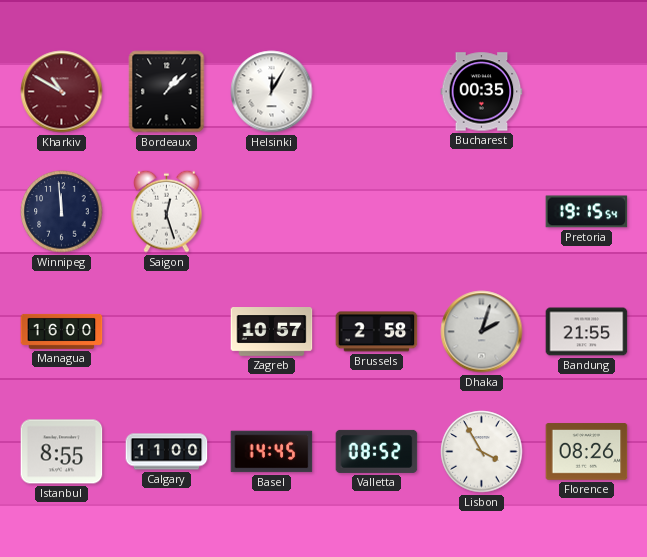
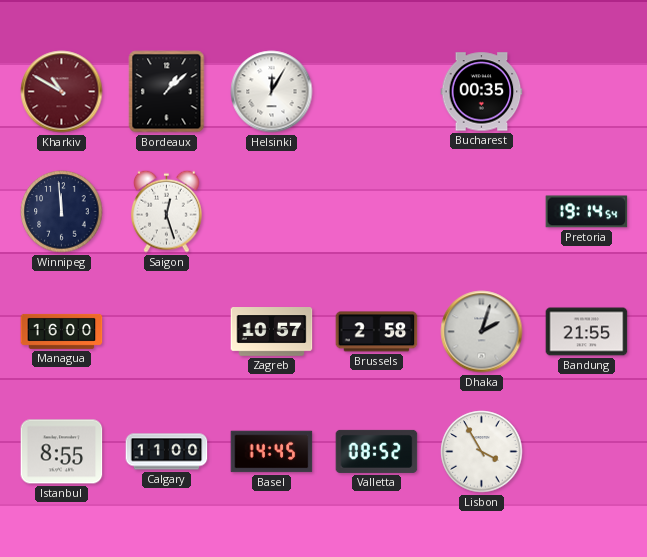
Pretoria: 19:15 -> 19:14
Florence: 08:26 -> none
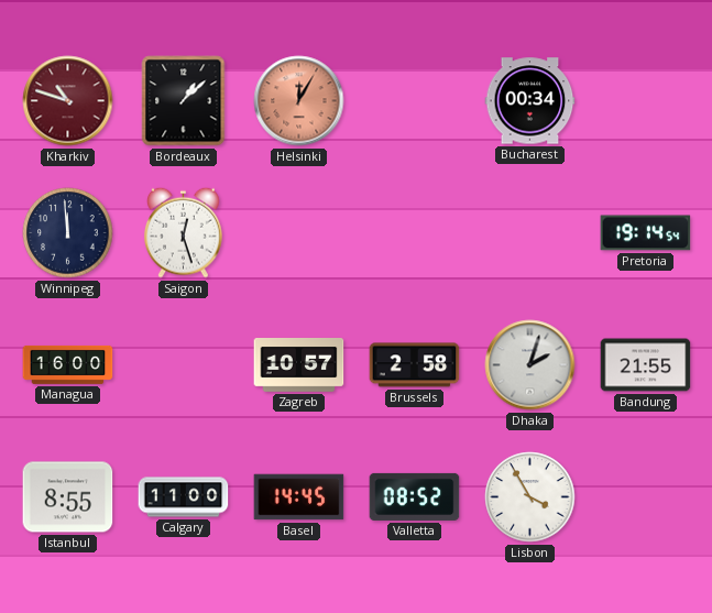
Kharkiv: 10:50 -> 10:48
Helsinki dial: white -> salmon
Bucharest: 00:35 -> 00:34
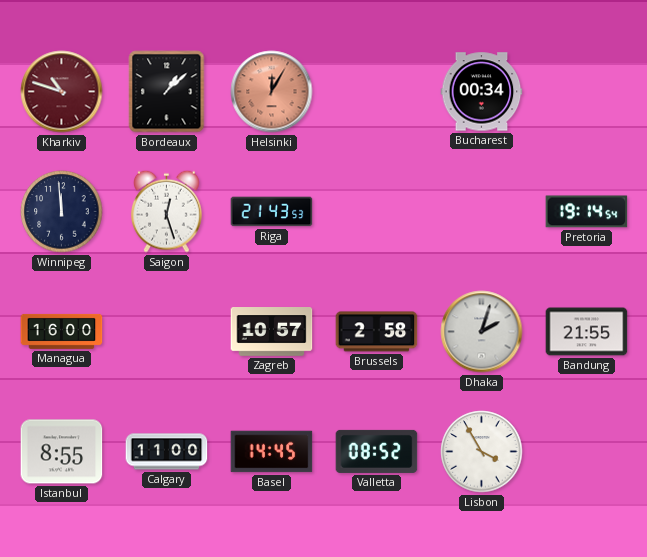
Riga: none -> 21:43
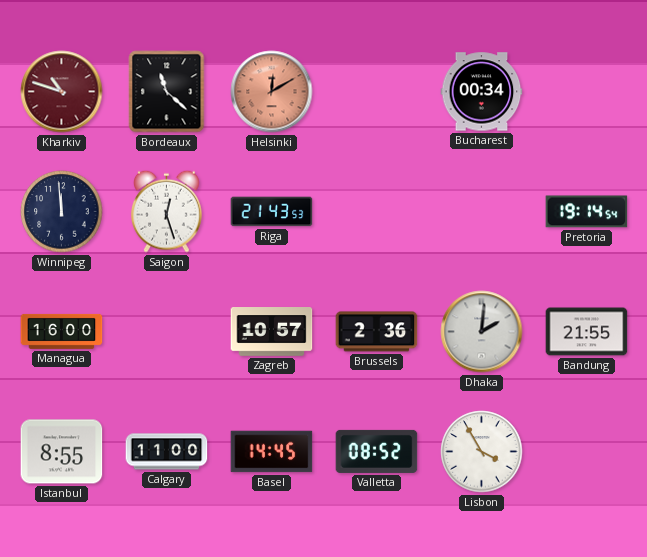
Bordeaux: 1:08 -> 11:22
Helsinki: 12:05 -> 12:10
Brussels: 2:58 -> 2:36
Dhaka: 2:03 -> 2:01
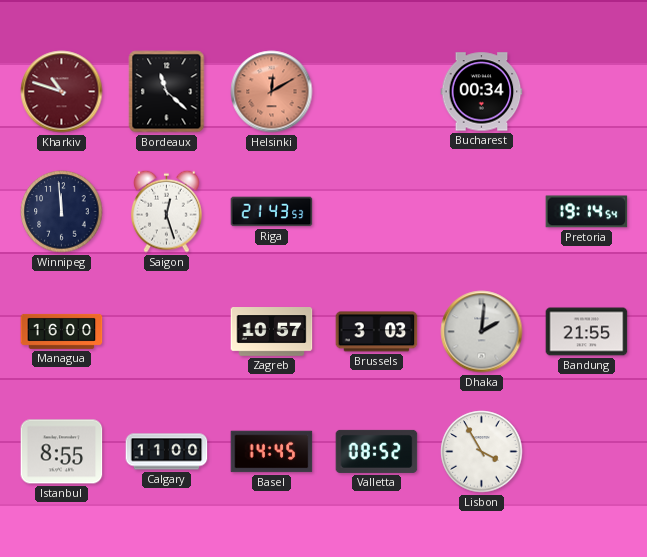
Brussels: 2:36 -> 3:03
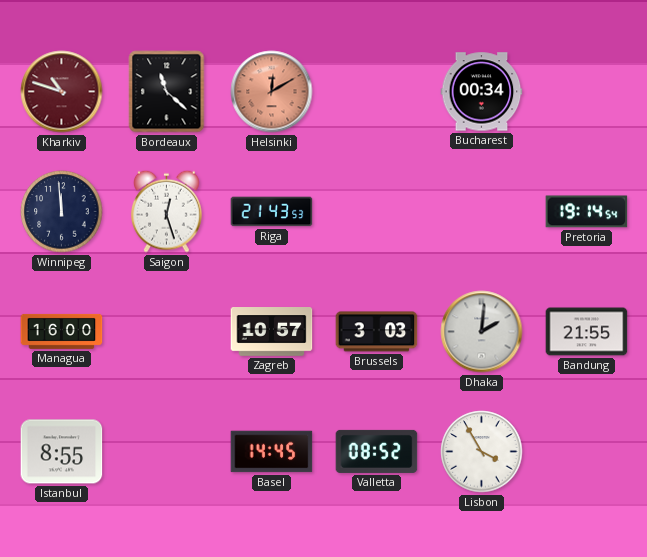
Calgary: 11:00 -> none
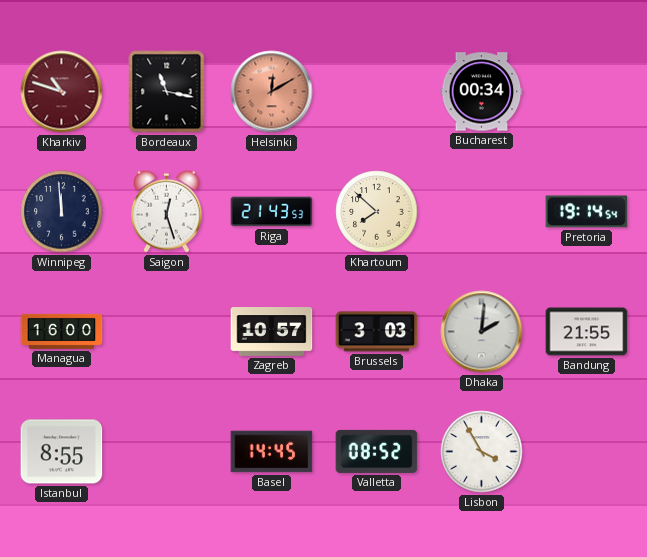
Bordeaux: 11:22 -> 11:17
Khartoum: none -> 7:52
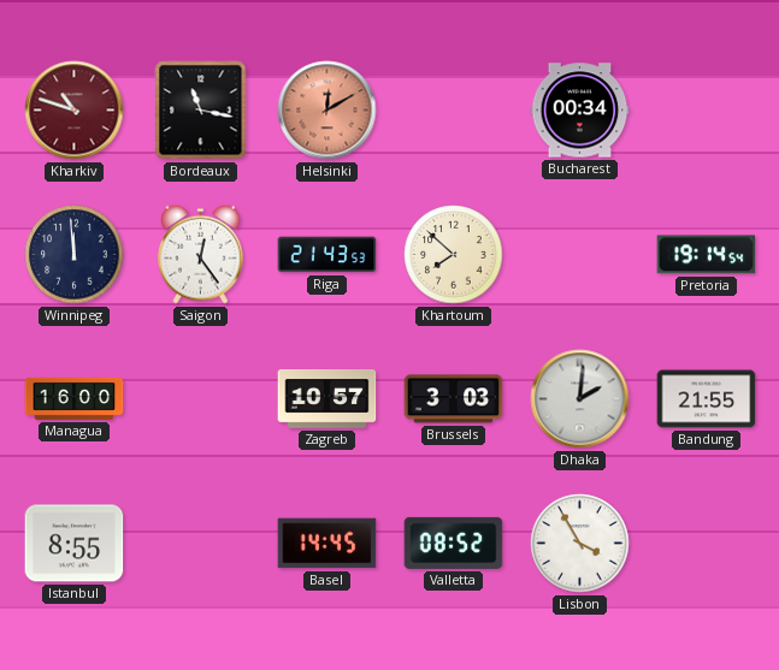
Saigon: 12:27 -> 12:24
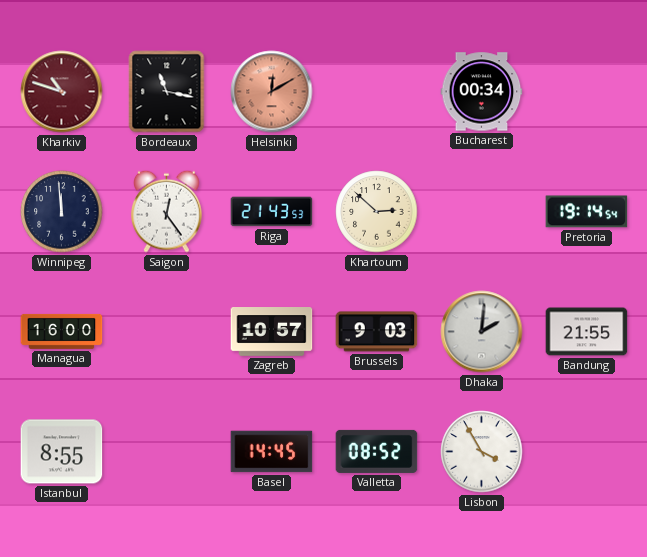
Khartoum: 7:52 -> 2:52
Brussels: 3:03 -> 9:03
